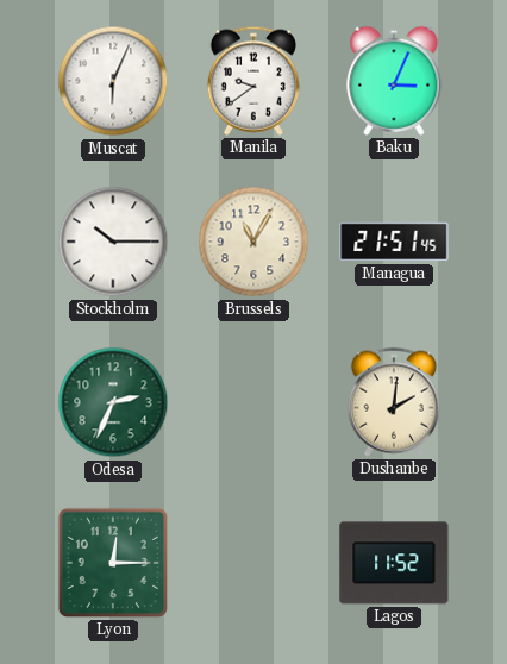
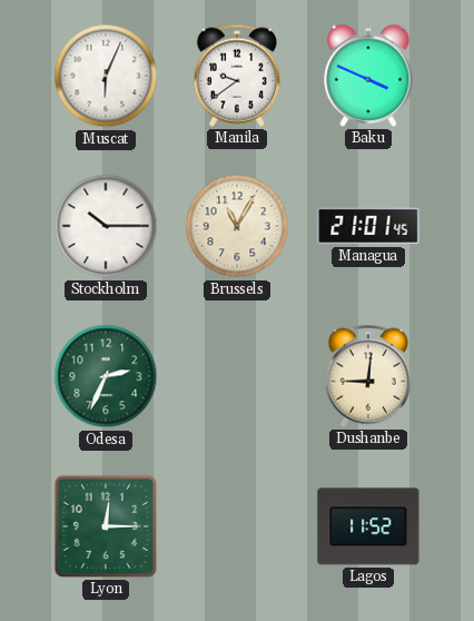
Baku: 3:04 -> 3:49
Managua: 21:51 -> 21:01
Dushanbe: 2:01 -> 9:01
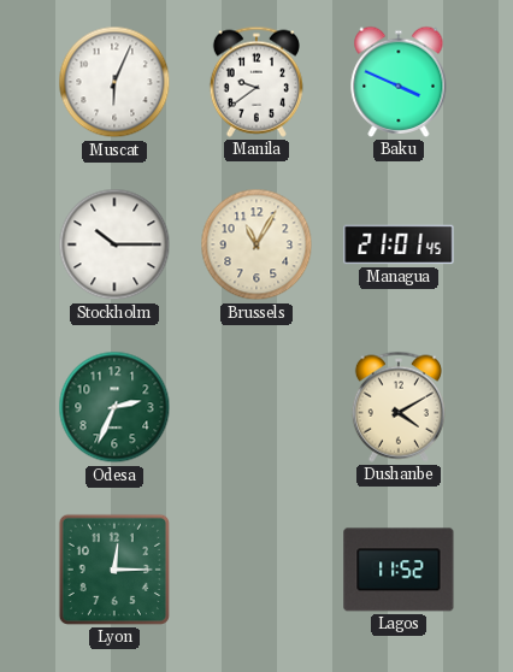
Dushanbe: 9:01 -> 4:10
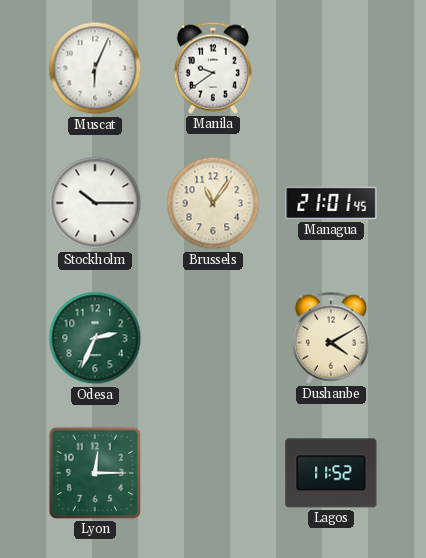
Baku: 3:49 -> none
Brussels: 11:05 -> 11:06
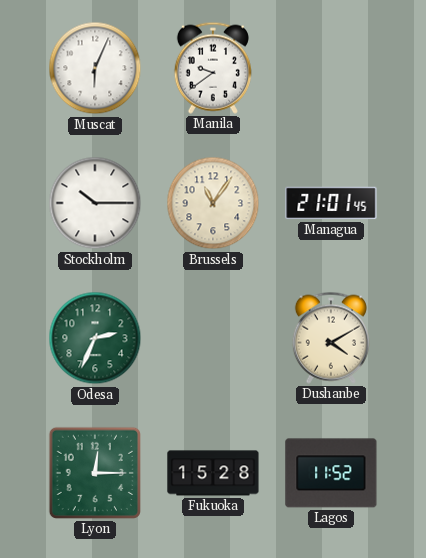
Fukuoka: none -> 15:28
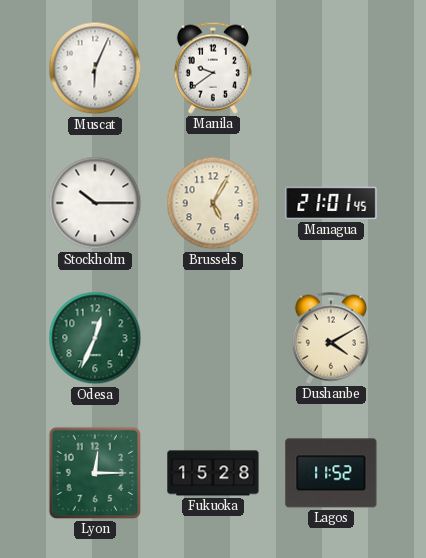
Brussels: 11:06 -> 5:05
Odesa: 2:34 -> 12:34
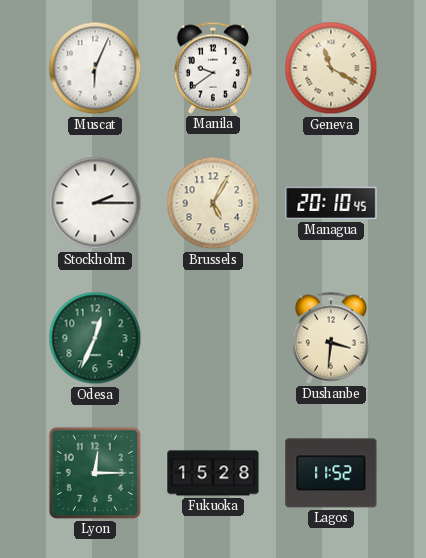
Geneva: none -> 11:20
Stockholm: 10:15 -> 2:15
Managua: 21:01 -> 20:10
Dushanbe: 4:10 -> 3:31
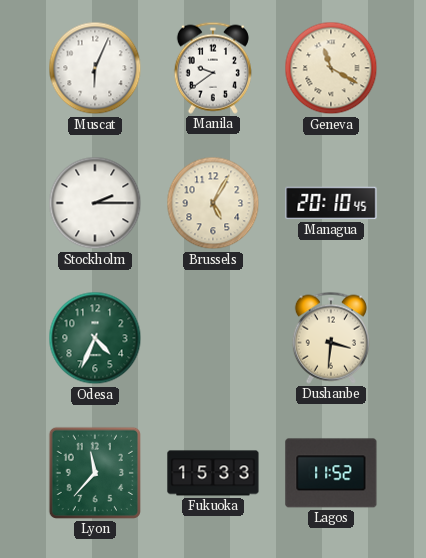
Odesa: 12:34 -> 4:34
Lyon: 12:15 -> 11:37
Fukuoka: 15:28 -> 15:33
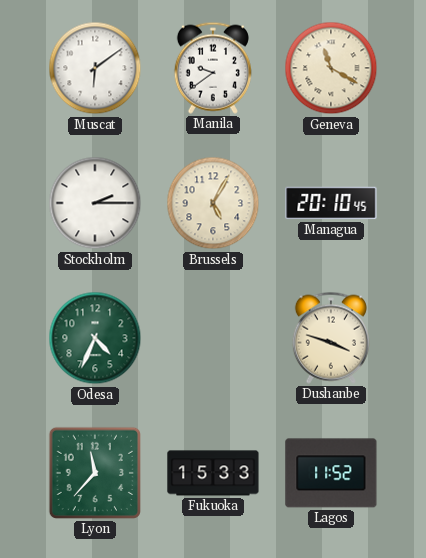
Muscat: 6:04 -> 6:09
Dushanbe: 3:31 -> 3:48
